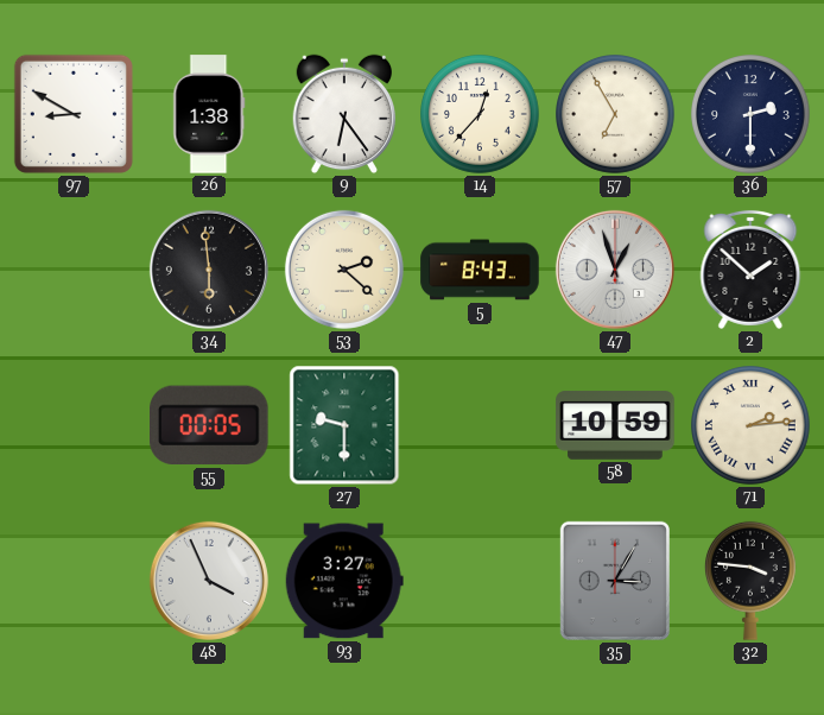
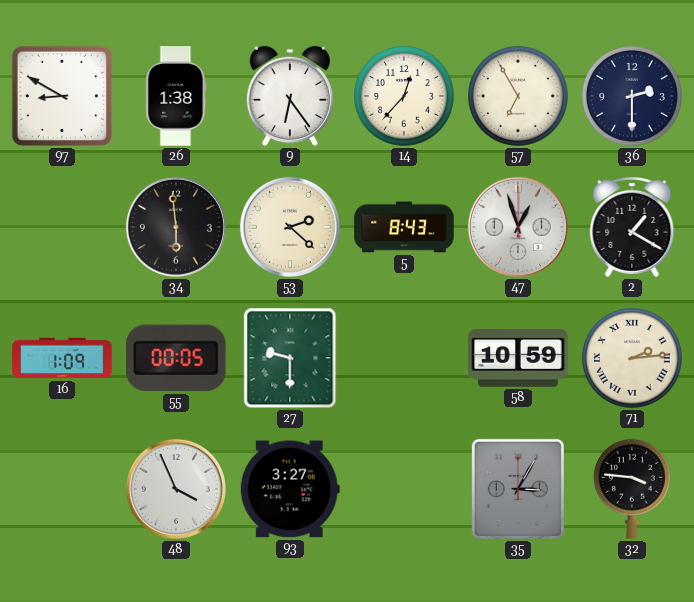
2: 1:52 -> 1:20
16: none -> 1:09
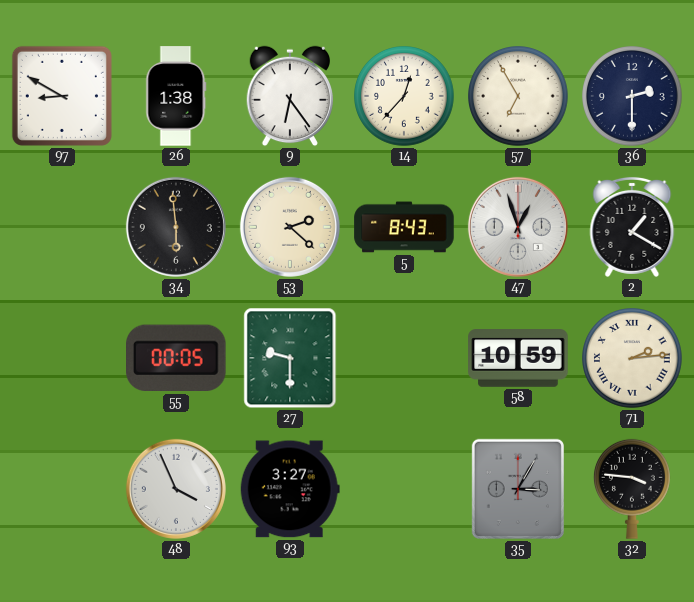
16: 1:09 -> none
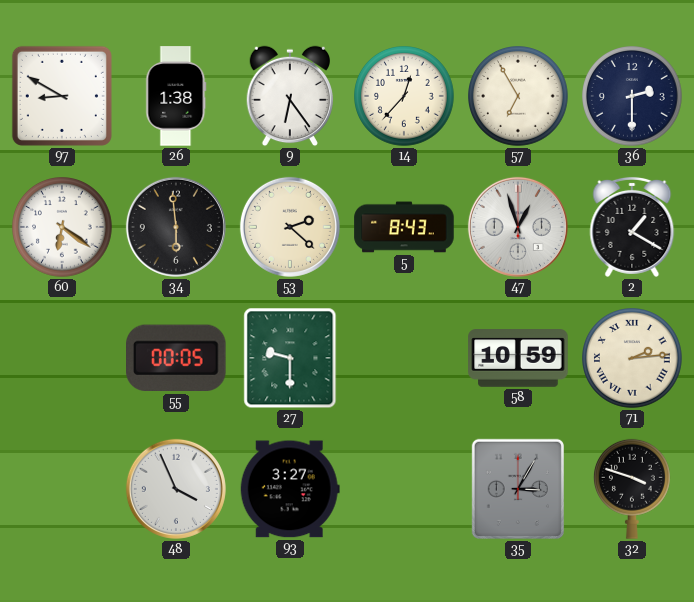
60: none -> 6:21
32: 3:46 -> 3:48
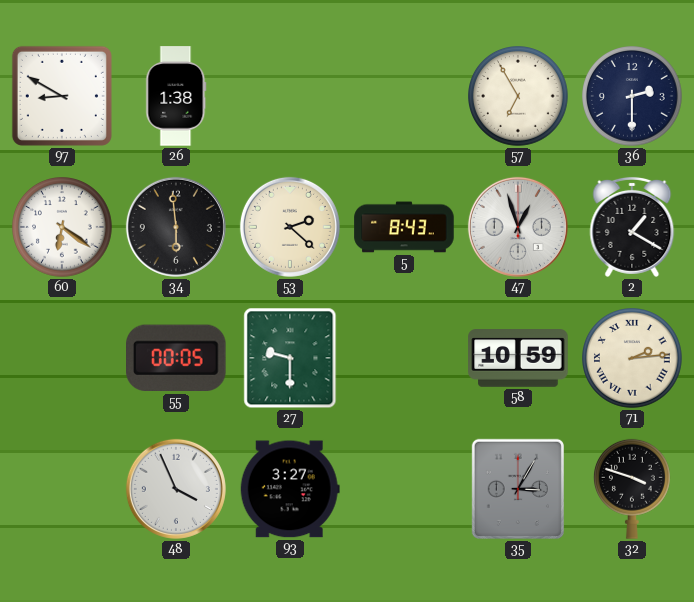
9: 6:24 -> none
14: 12:37 -> none
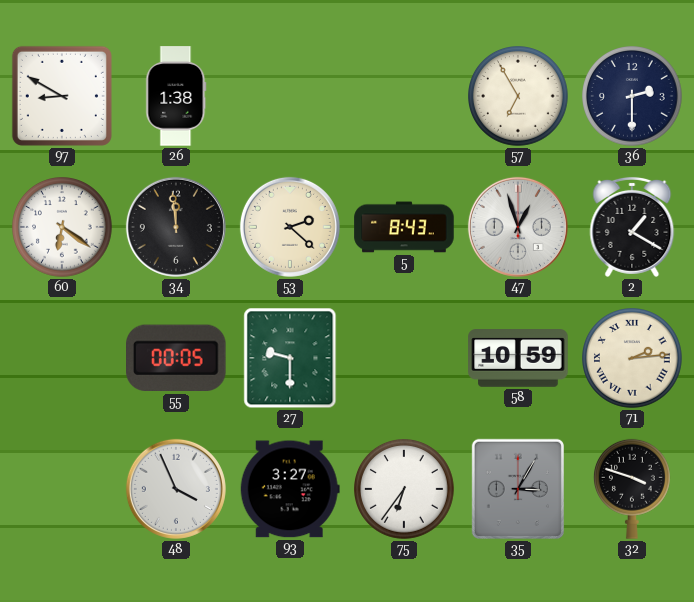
34: 5:59 -> 11:59
75: none -> 6:36
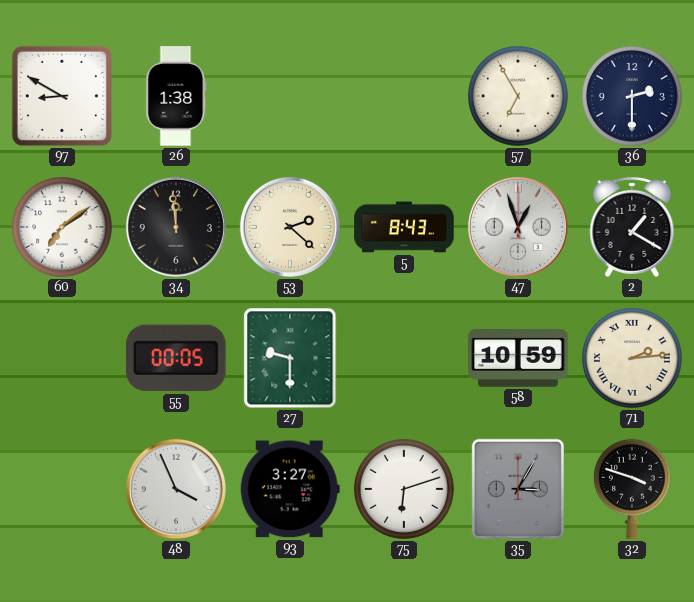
60: 6:21 -> 7:09
75: 6:36 -> 6:12
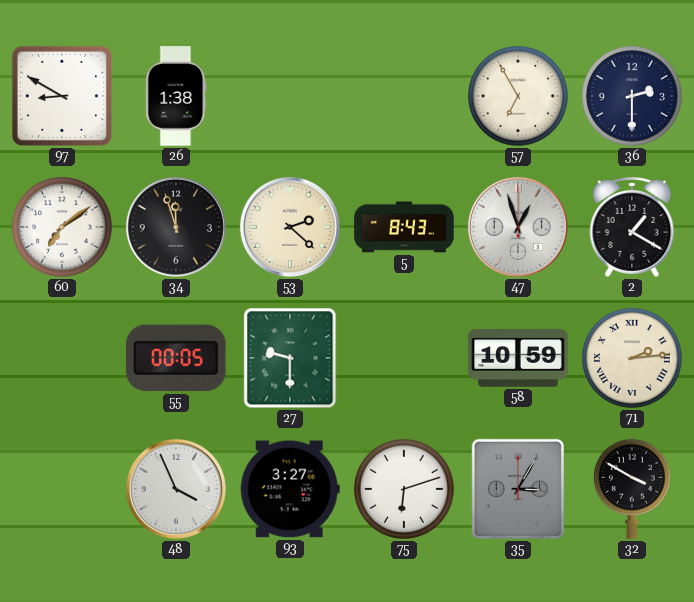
34: 11:59 -> 11:57
32: 3:48 -> 3:50
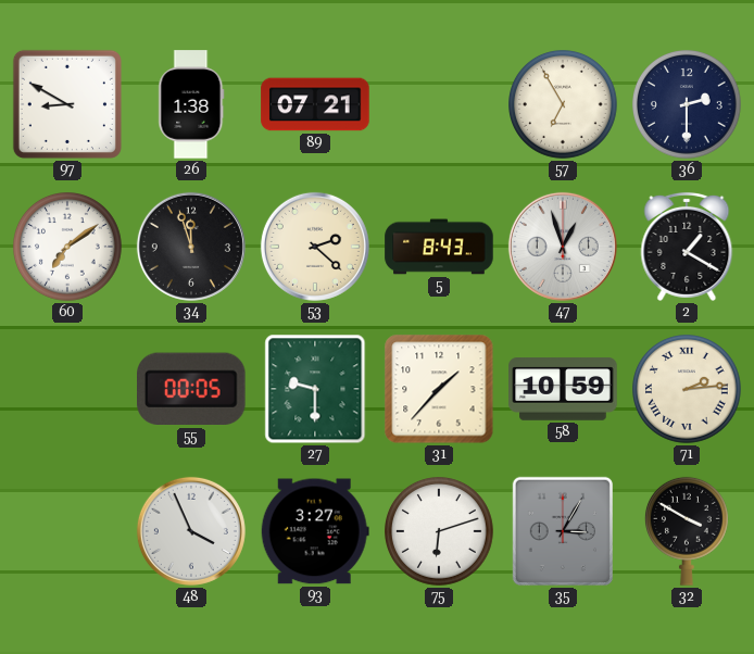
89: none -> 07:21
31: none -> 1:37
